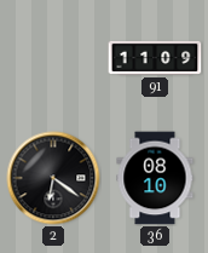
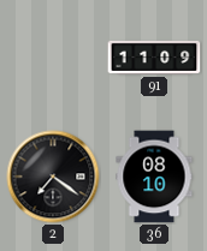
2: 6:21 -> 7:21
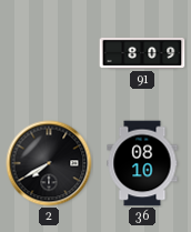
91: 11:09 -> 8:09
2: 7:21 -> 7:40
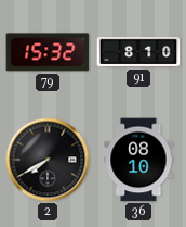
79: none -> 15:32
91: 8:09 -> 8:10
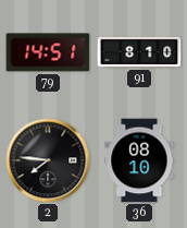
79: 15:32 -> 14:51
2: 7:40 -> 7:46
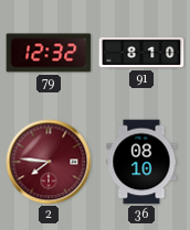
79: 14:51 -> 12:32
2 dial: black -> burgundy
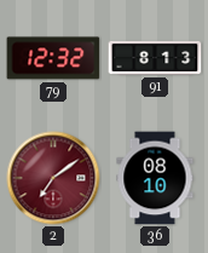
91: 8:10 -> 8:13
2: 7:46 -> 7:09
